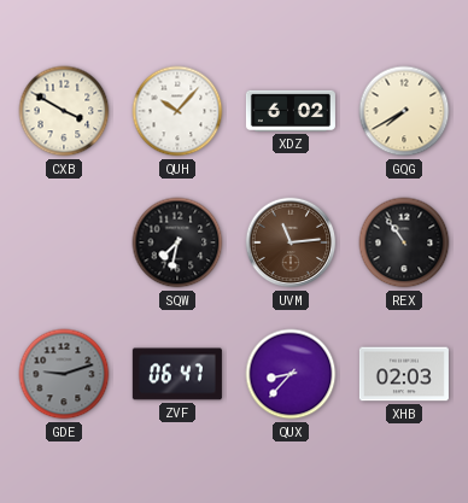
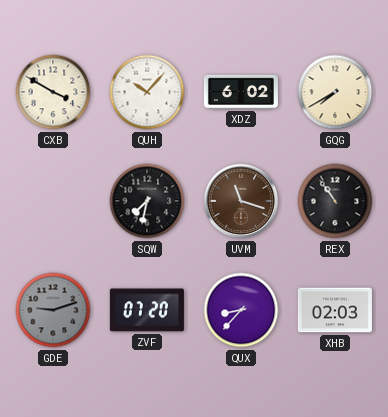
UVM: 11:14 -> 11:18
ZVF: 06:47 -> 07:20
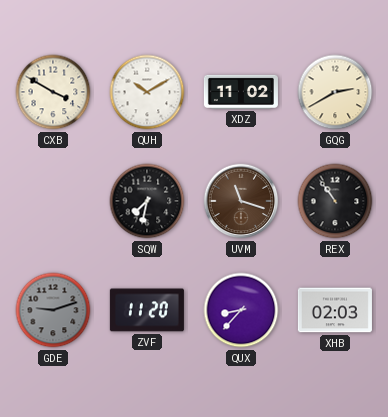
QUH: 10:07 -> 10:10
XDZ: 6:02 -> 11:02
GQG: 7:40 -> 2:40
ZVF: 07:20 -> 11:20
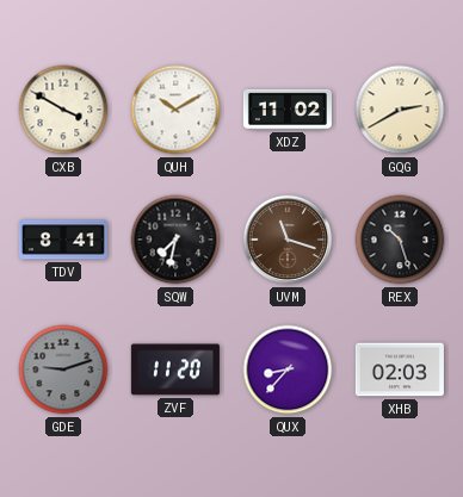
TDV: none -> 8:41
REX: 10:54 -> 10:27
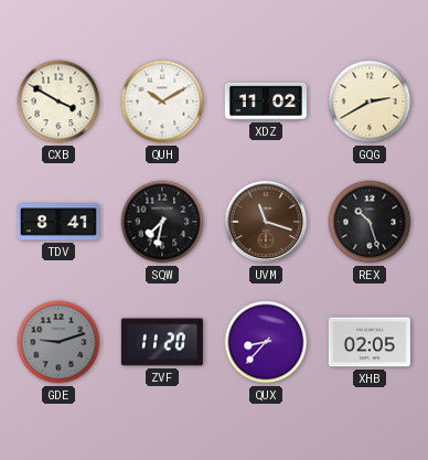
XHB: 02:03 -> 02:05
